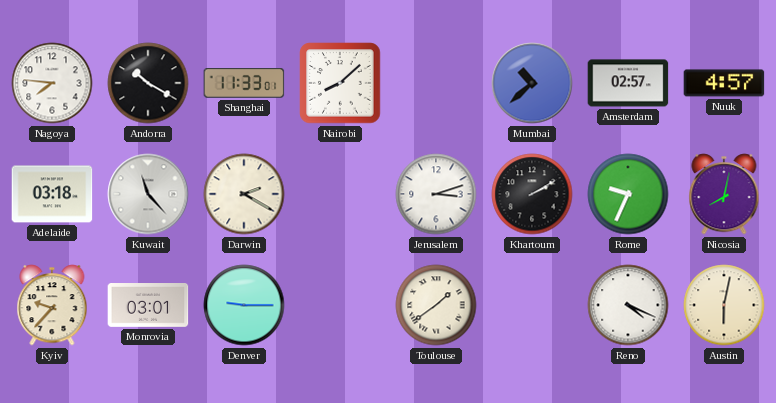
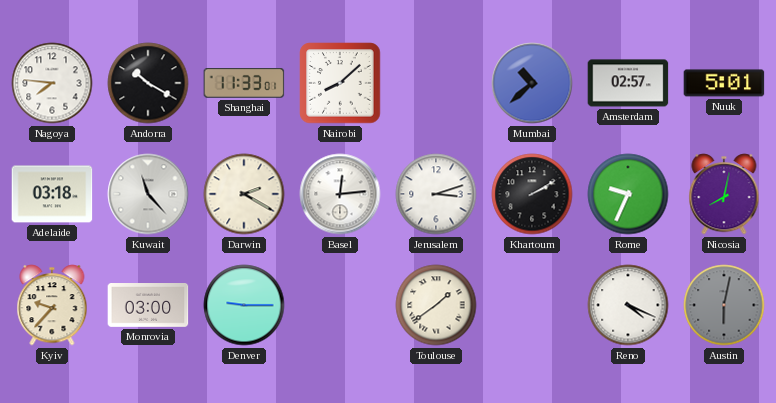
Nuuk: 4:57 -> 5:01
Basel: none -> 12:14
Monrovia: 03:01 -> 03:00
Austin dial: cream -> grey
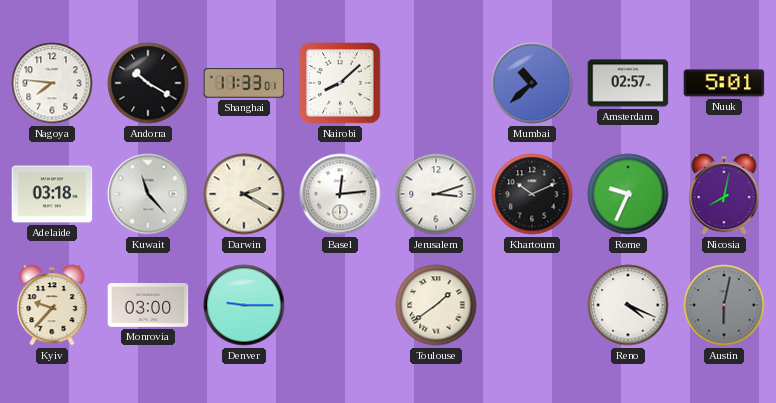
Khartoum: 2:10 -> 10:11
